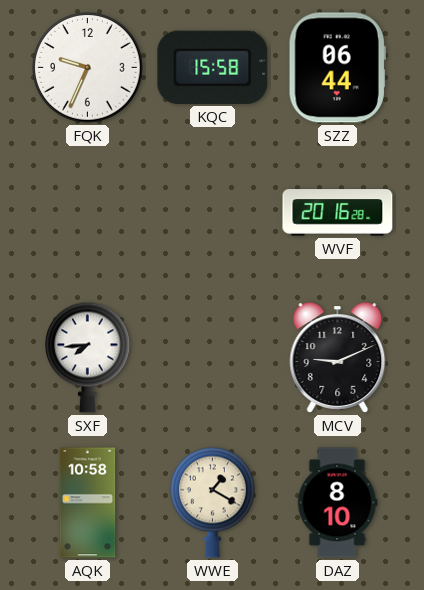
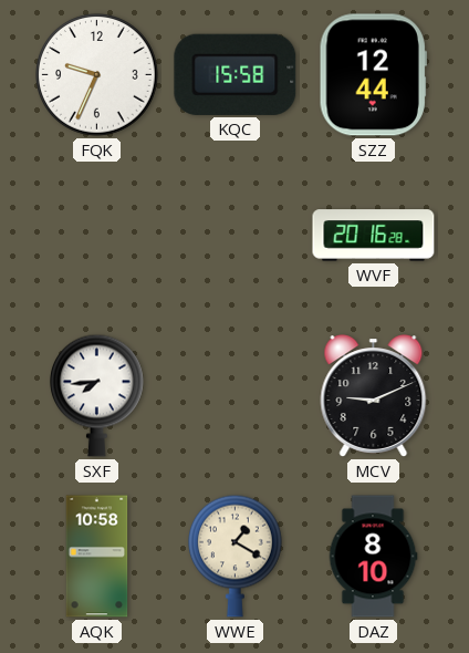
SZZ: 06:44 -> 12:44
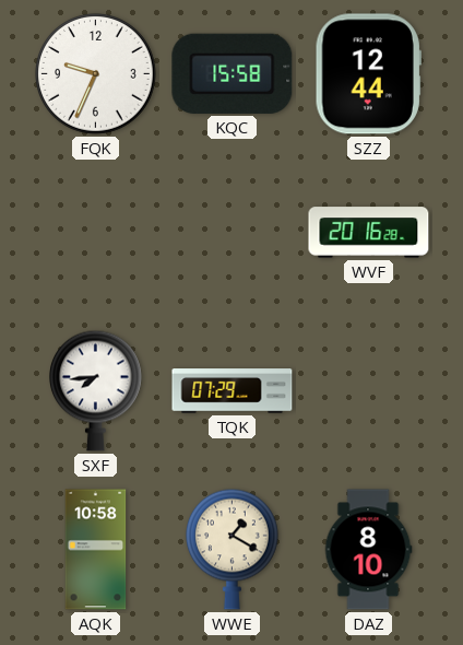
TQK: none -> 07:29
MCV: 9:11 -> none
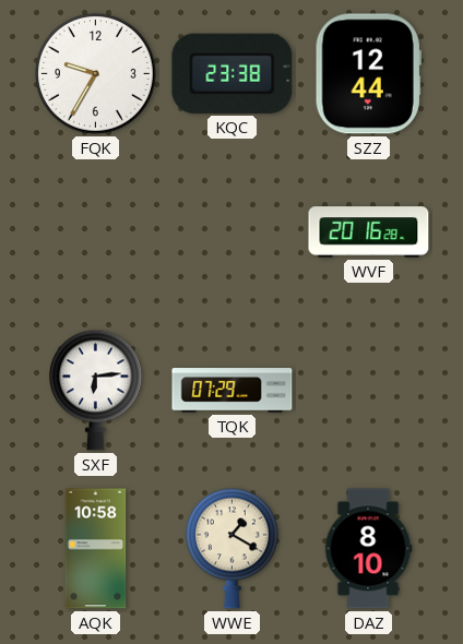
FQK: 9:34 -> 9:35
KQC: 15:58 -> 23:38
SXF: 7:44 -> 6:14
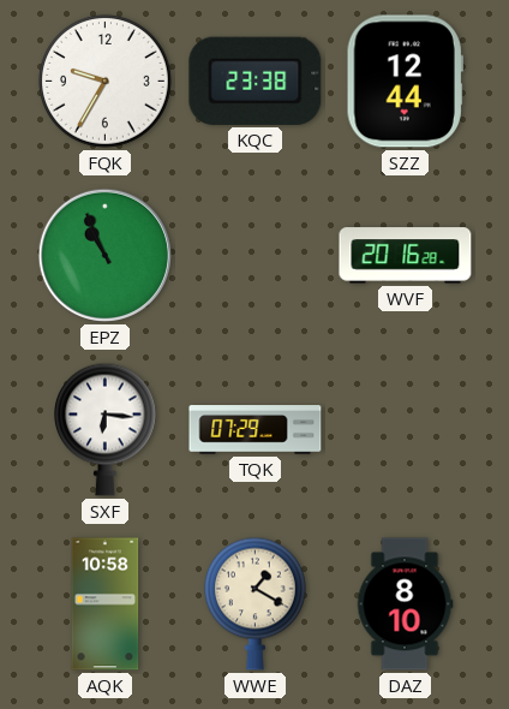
EPZ: none -> 10:56
SXF: 6:14 -> 6:16
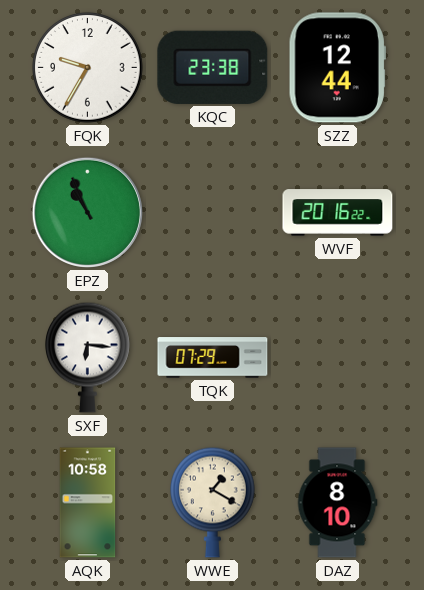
WVF: 20:16:28 -> 20:16:22
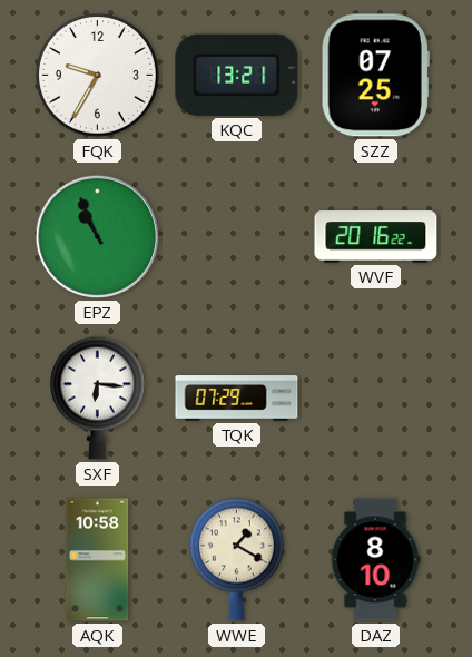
KQC: 23:38 -> 13:21
SZZ: 12:44 -> 07:25
